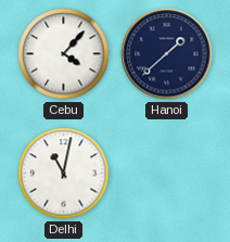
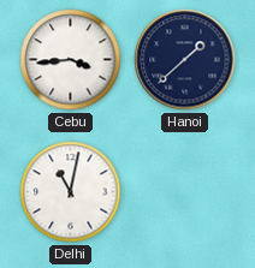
Cebu: 4:07 -> 3:44
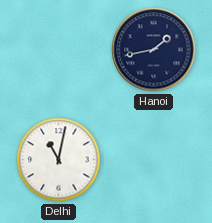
Cebu: 3:44 -> none
Hanoi: 1:38 -> 1:43
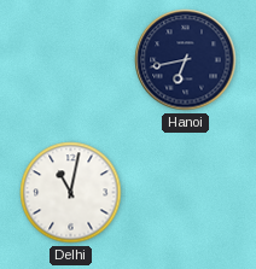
Hanoi: 1:43 -> 6:43
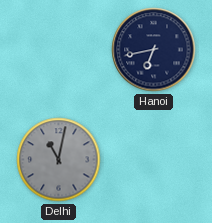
Delhi dial: white -> grey
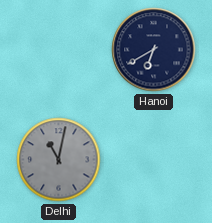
Hanoi: 6:43 -> 6:40
